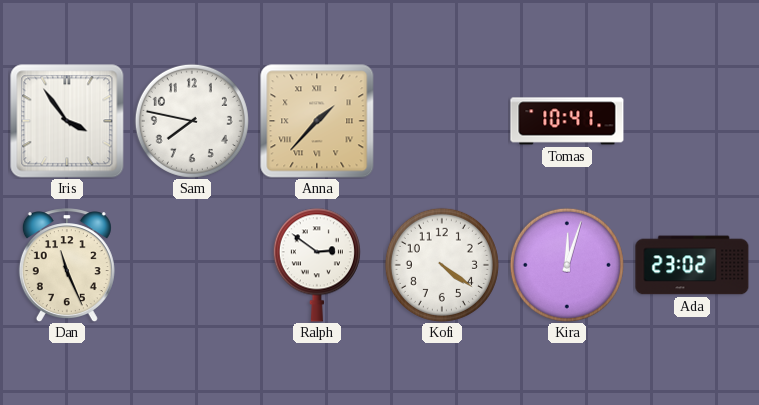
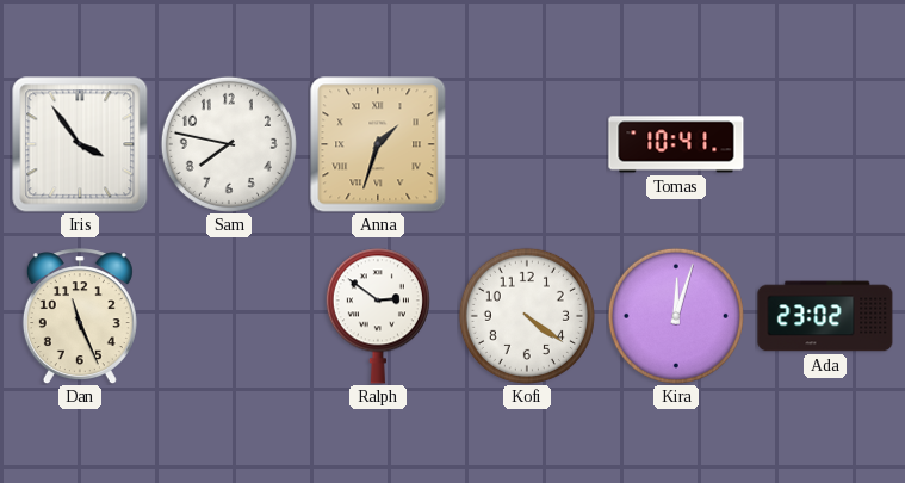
Anna: 1:37 -> 1:33
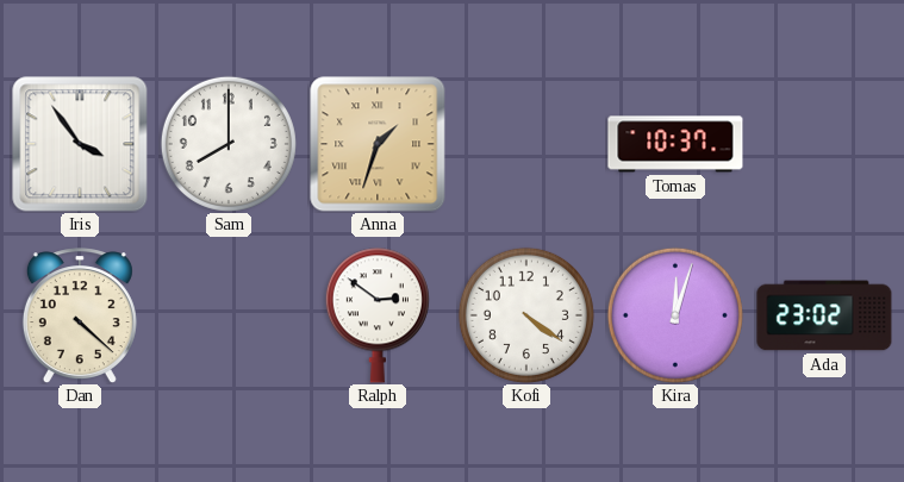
Sam: 7:47 -> 8:00
Tomas: 10:41 -> 10:37
Dan: 11:26 -> 4:22
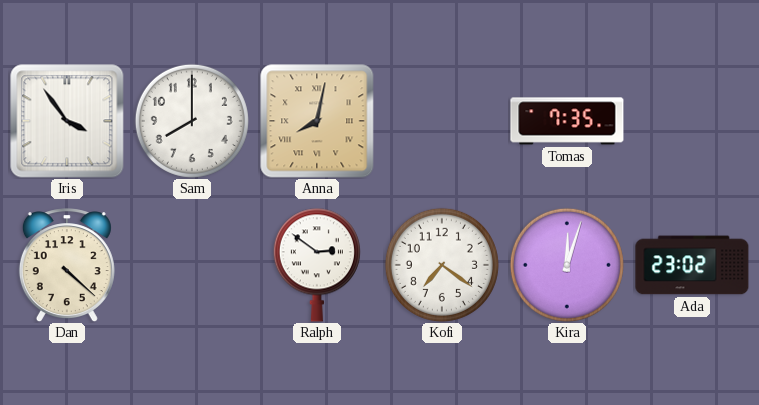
Anna: 1:33 -> 8:02
Tomas: 10:37 -> 7:35
Kofi: 4:21 -> 7:21
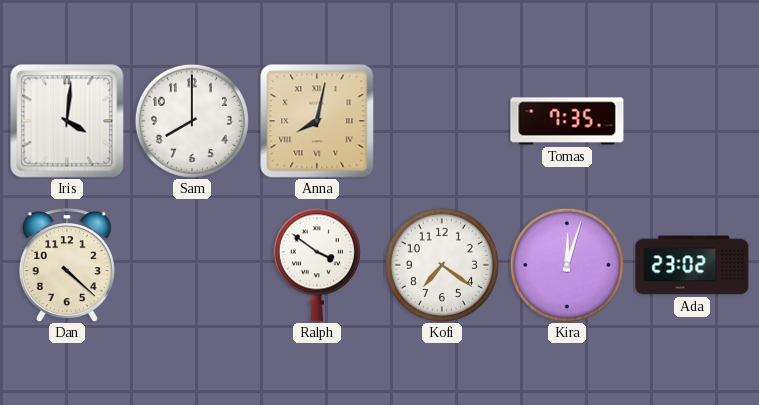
Iris: 3:54 -> 4:01
Ralph: 2:51 -> 3:51
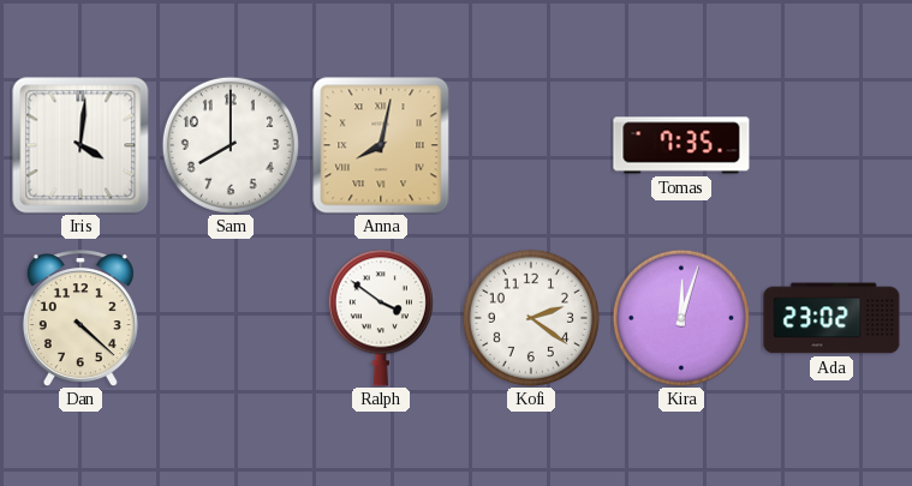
Kofi: 7:21 -> 2:21
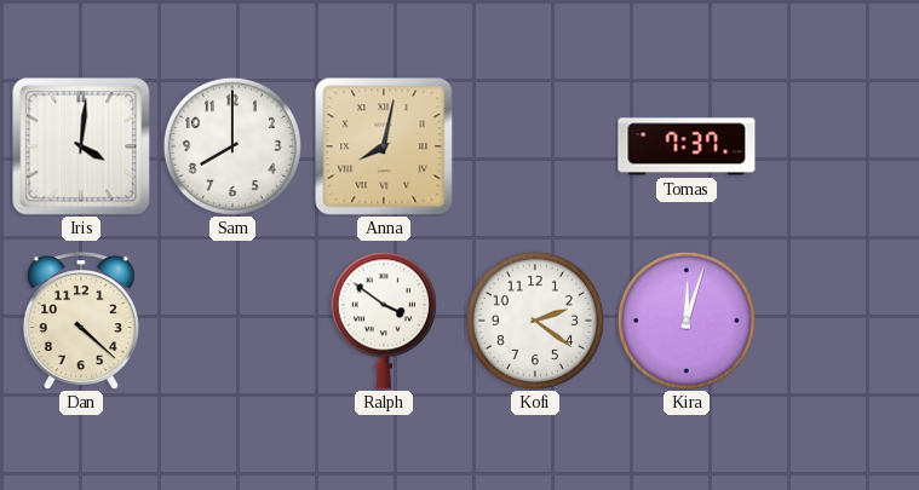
Tomas: 7:35 -> 7:37
Ada: 23:02 -> none
